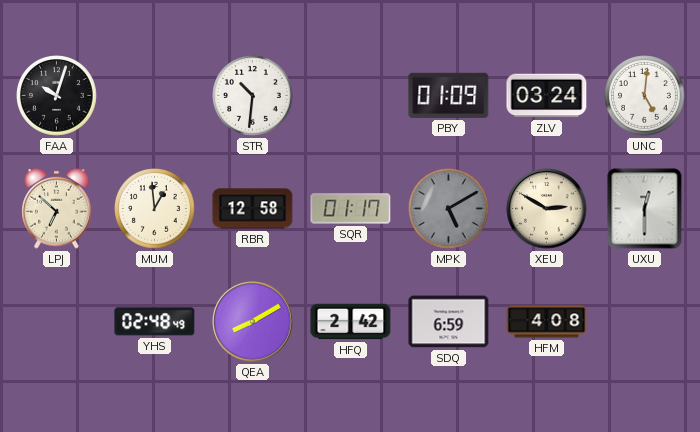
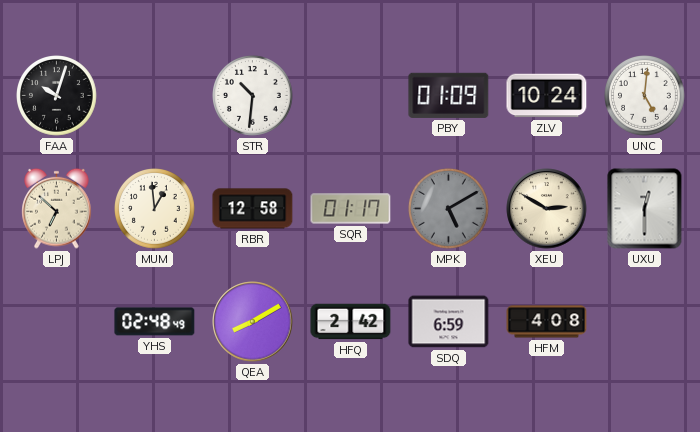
ZLV: 03:24 -> 10:24
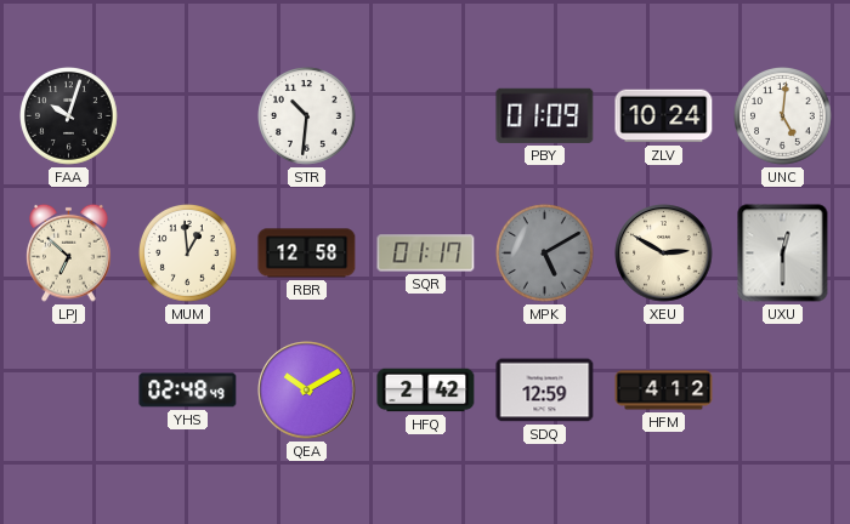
QEA: 8:10 -> 10:10
SDQ: 6:59 -> 12:59
HFM: 4:08 -> 4:12
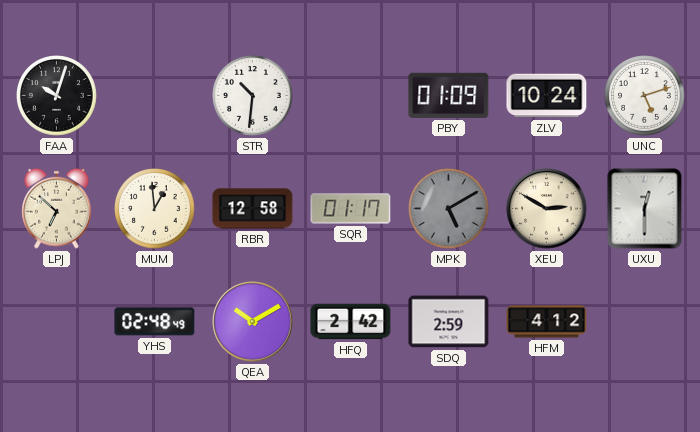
UNC: 5:01 -> 5:12
SDQ: 12:59 -> 2:59
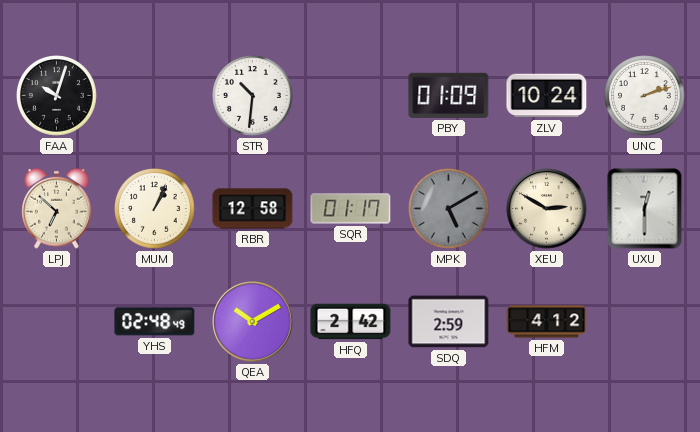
UNC: 5:12 -> 2:12
MUM: 12:59 -> 1:04
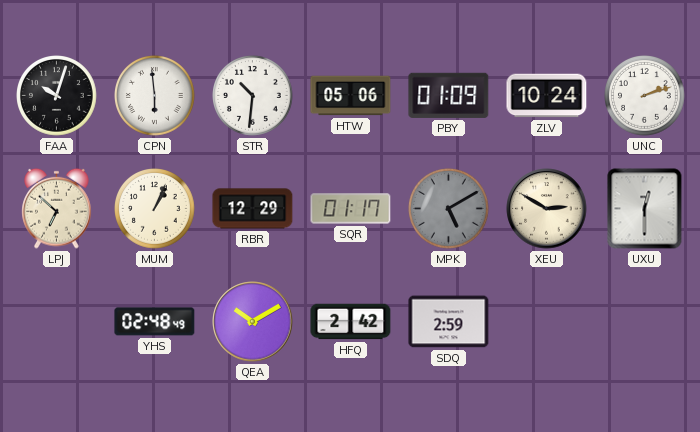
CPN: none -> 5:59
HTW: none -> 05:06
RBR: 12:58 -> 12:29
HFM: 4:12 -> none
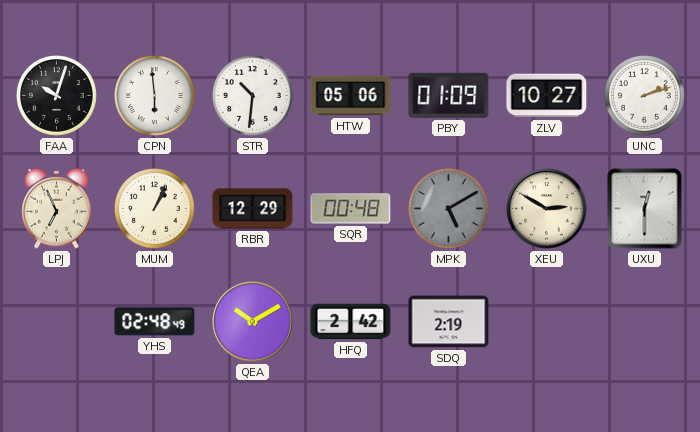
ZLV: 10:24 -> 10:27
LPJ: 6:52 -> 6:56
SQR: 01:17 -> 00:48
SDQ: 2:59 -> 2:19
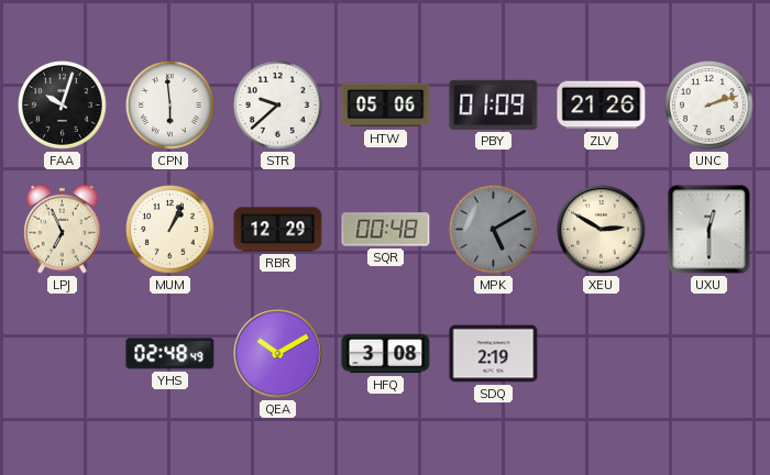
STR: 10:31 -> 9:38
ZLV: 10:27 -> 21:26
HFQ: 2:42 -> 3:08
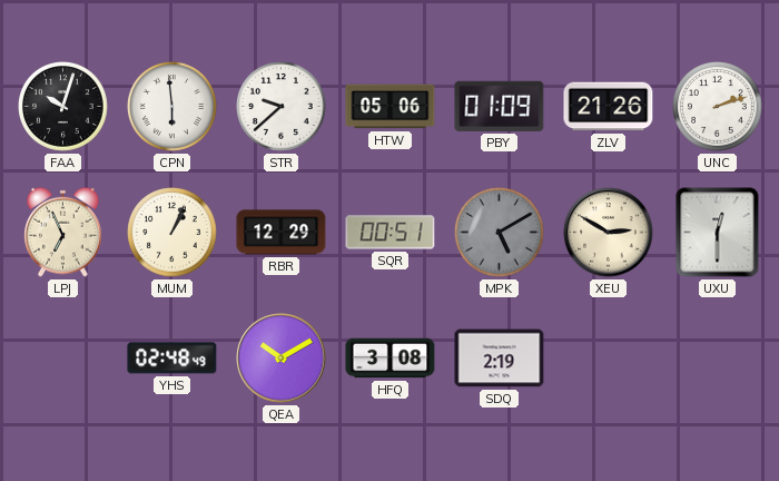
SQR: 00:48 -> 00:51
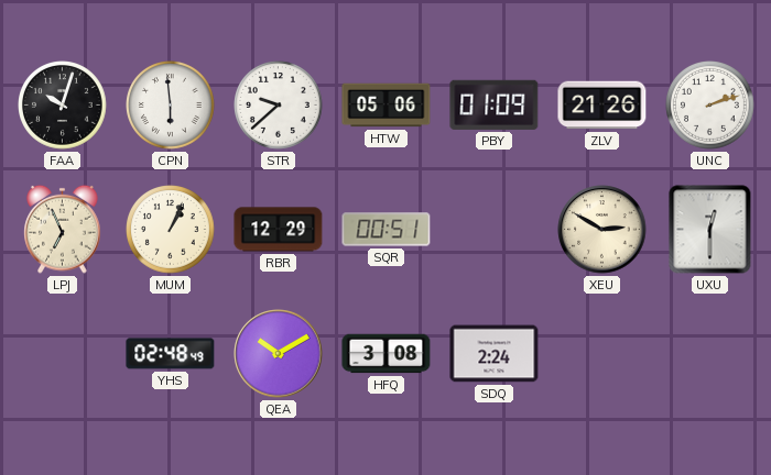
MPK: 5:10 -> none
SDQ: 2:19 -> 2:24
